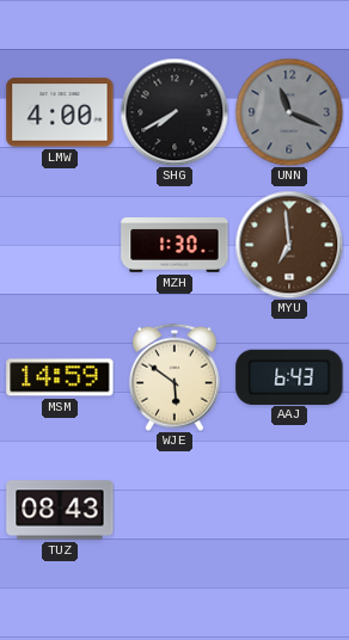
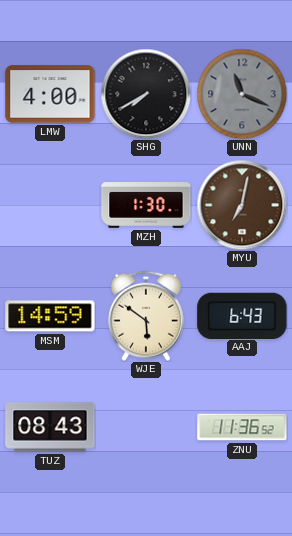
MYU: 6:59 -> 7:02
ZNU: none -> 11:36
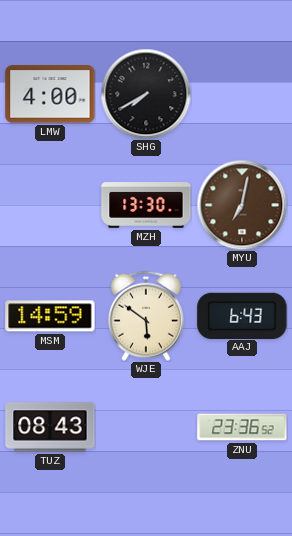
UNN: 11:19 -> none
MZH: 1:30 -> 13:30
ZNU: 11:36 -> 23:36
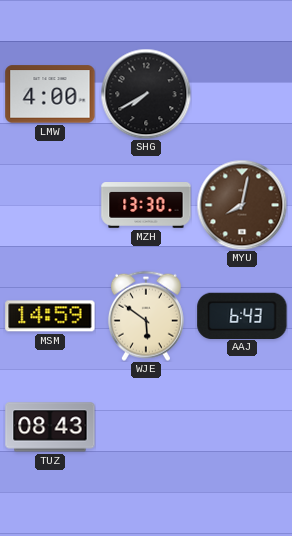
MYU: 7:02 -> 8:02
ZNU: 23:36 -> none
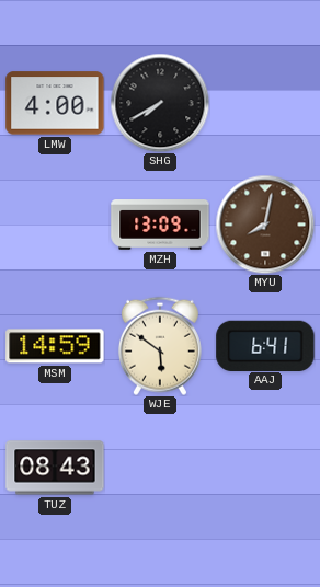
MZH: 13:30 -> 13:09
AAJ: 6:43 -> 6:41
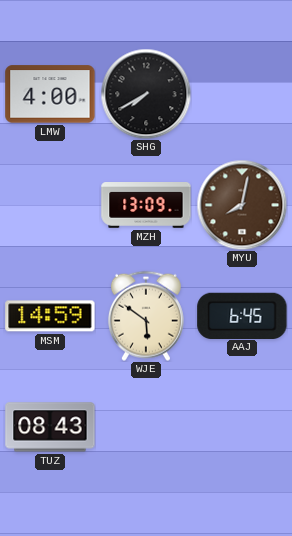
AAJ: 6:41 -> 6:45
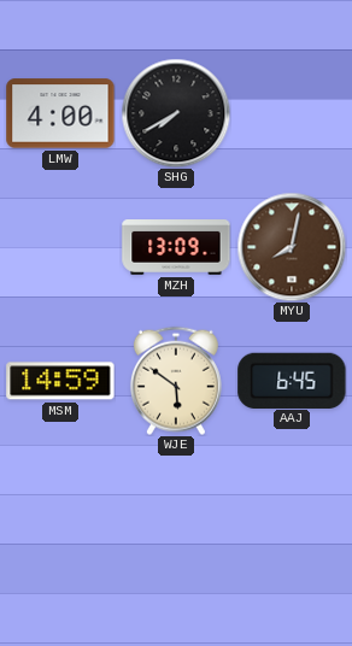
TUZ: 08:43 -> none
